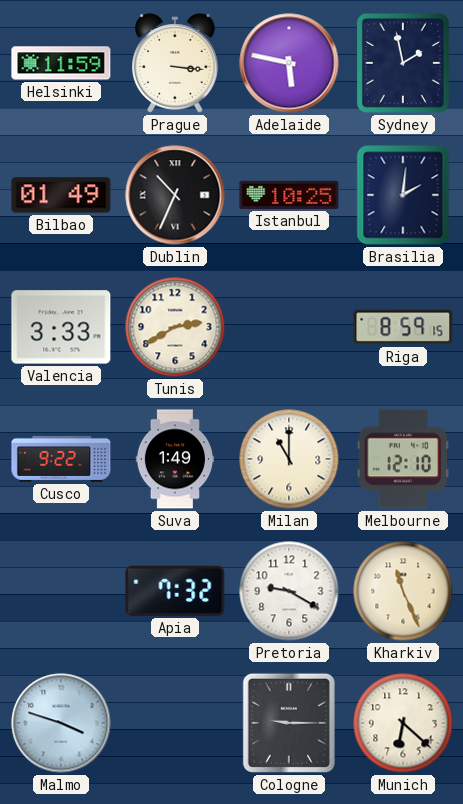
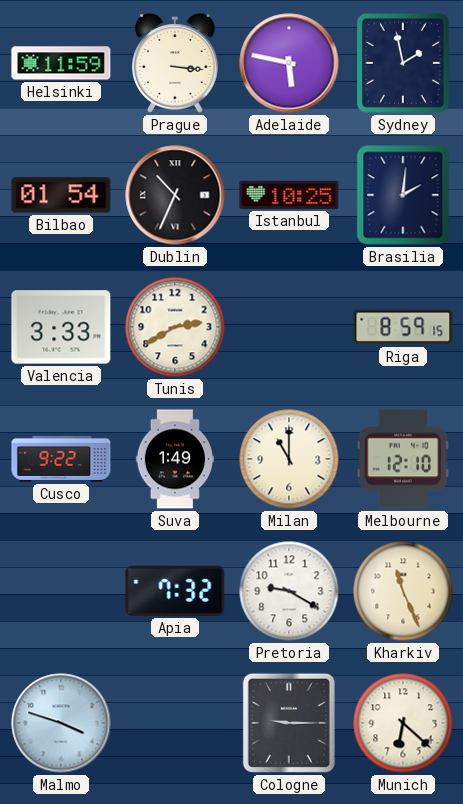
Bilbao: 01:49 -> 01:54
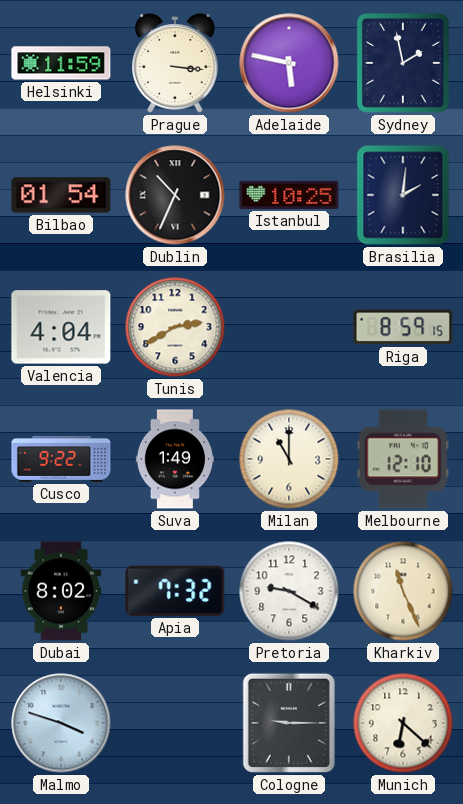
Valencia: 3:33 -> 4:04
Dubai: none -> 8:02
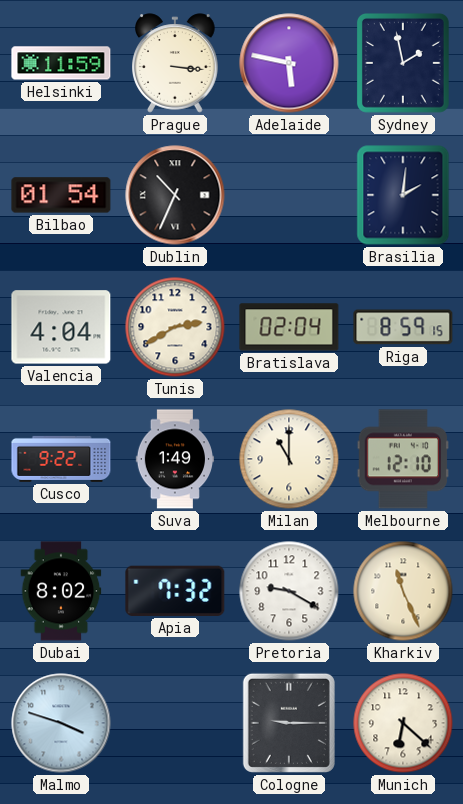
Istanbul: 10:25 -> none
Bratislava: none -> 02:04
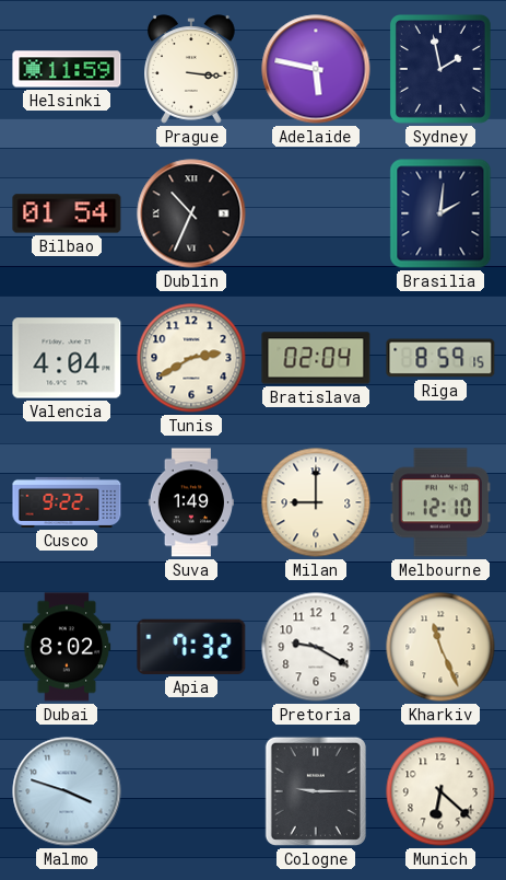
Milan: 11:00 -> 9:00
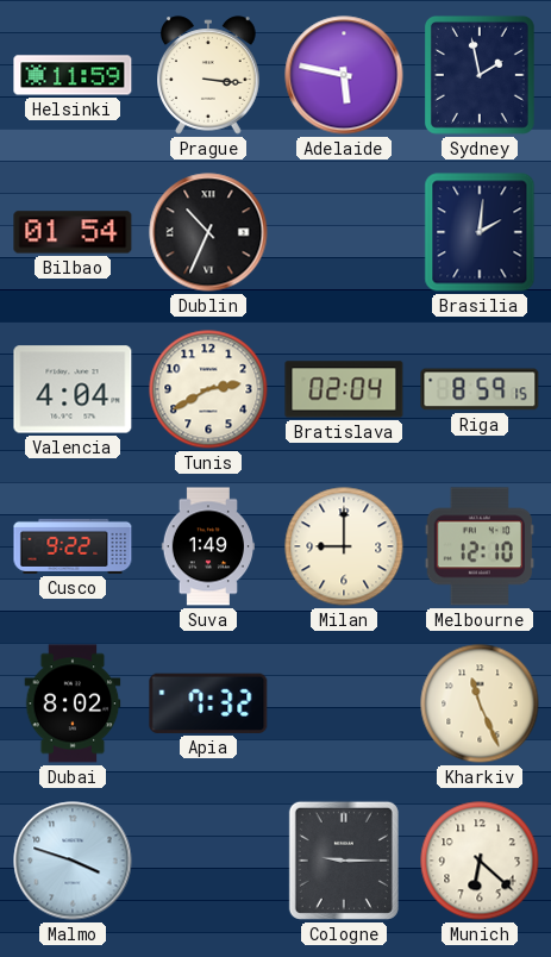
Pretoria: 9:20 -> none
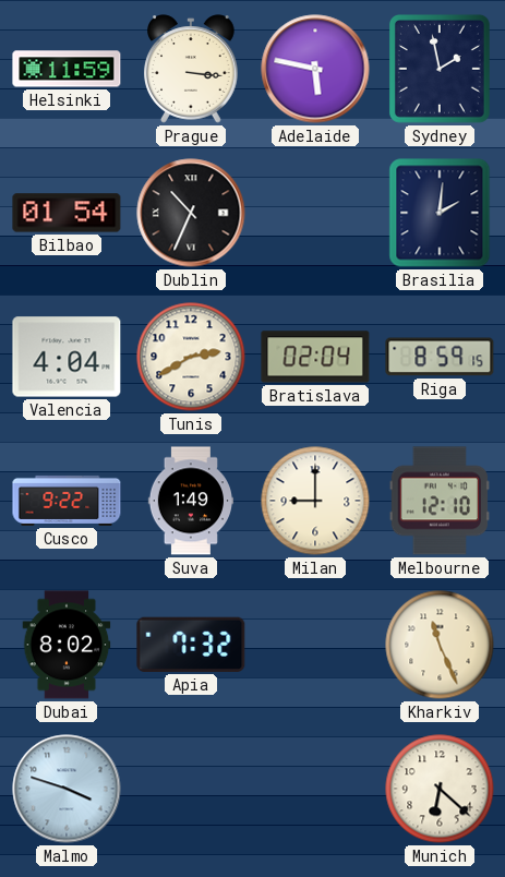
Cologne: 9:15 -> none
